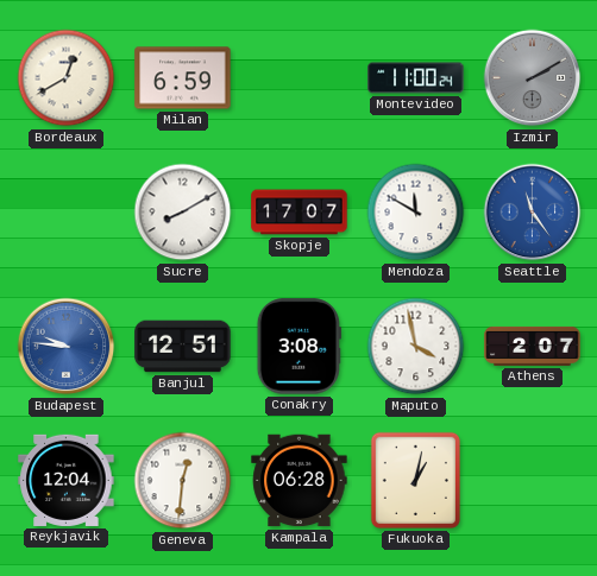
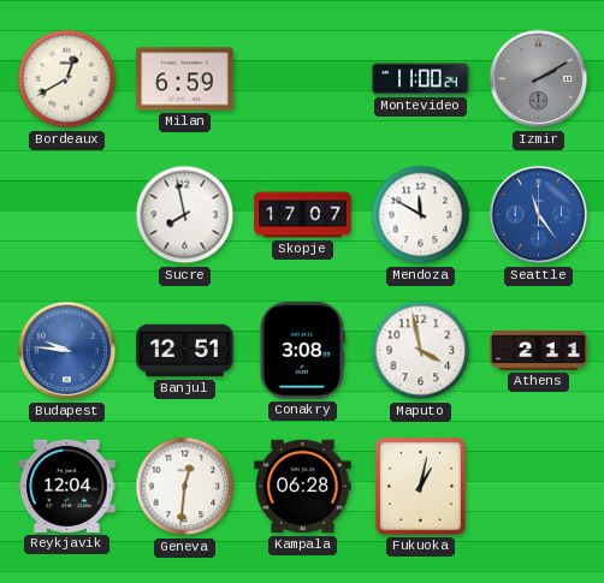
Sucre: 8:10 -> 7:58
Athens: 2:07 -> 2:11
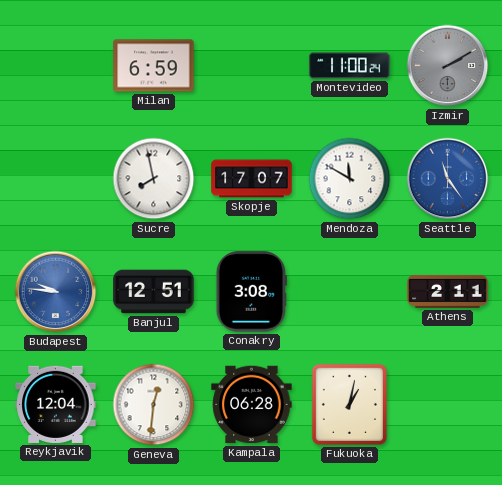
Bordeaux: 12:40 -> none
Maputo: 3:58 -> none
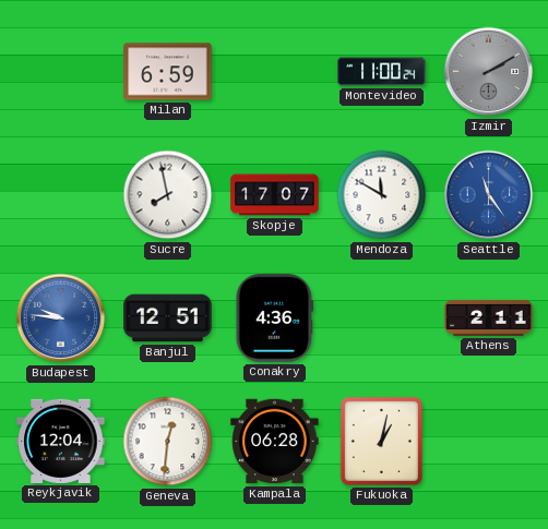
Conakry: 3:08 -> 4:36
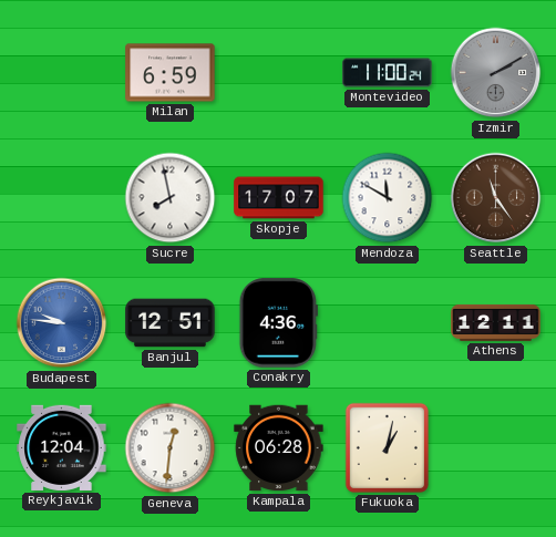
Seattle dial: blue -> brown
Athens: 2:11 -> 12:11
